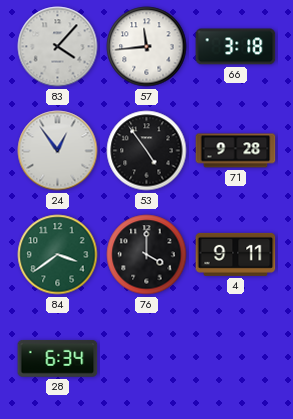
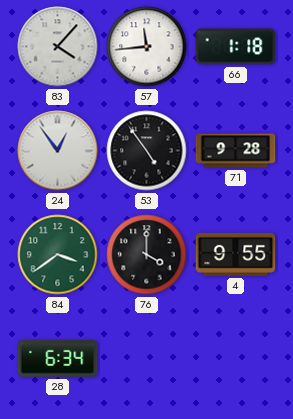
66: 3:18 -> 1:18
4: 9:11 -> 9:55
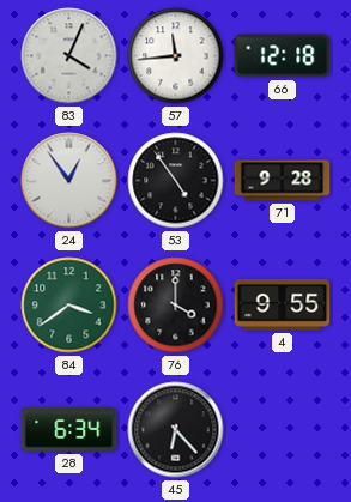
83: 4:07 -> 4:04
66: 1:18 -> 12:18
45: none -> 6:23
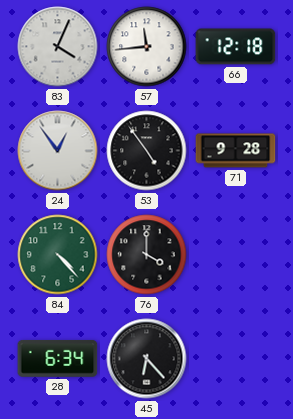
84: 3:39 -> 4:23
4: 9:55 -> none
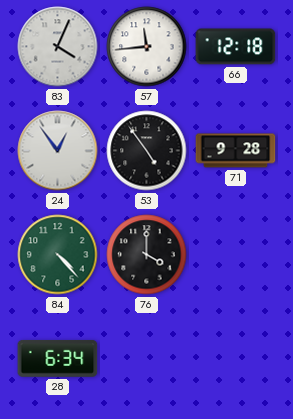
45: 6:23 -> none
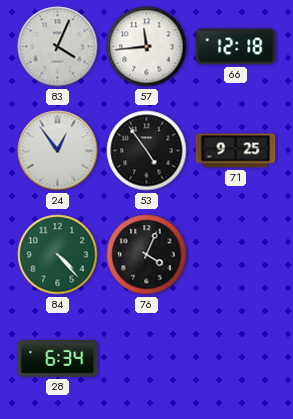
71: 9:28 -> 9:25
76: 4:00 -> 4:04
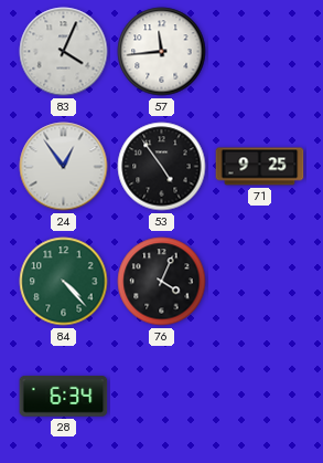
66: 12:18 -> none
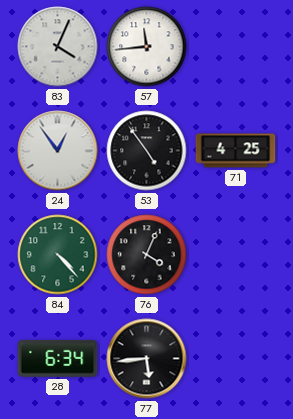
71: 9:25 -> 4:25
77: none -> 5:44
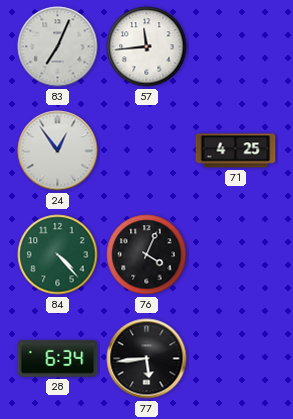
83: 4:04 -> 7:04
53: 4:54 -> none
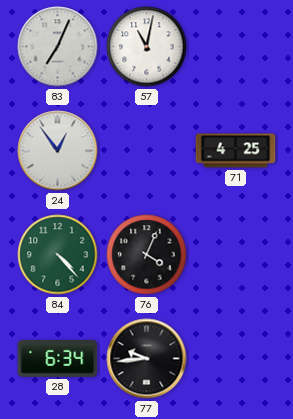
57: 11:44 -> 11:02
77: 5:44 -> 9:44
